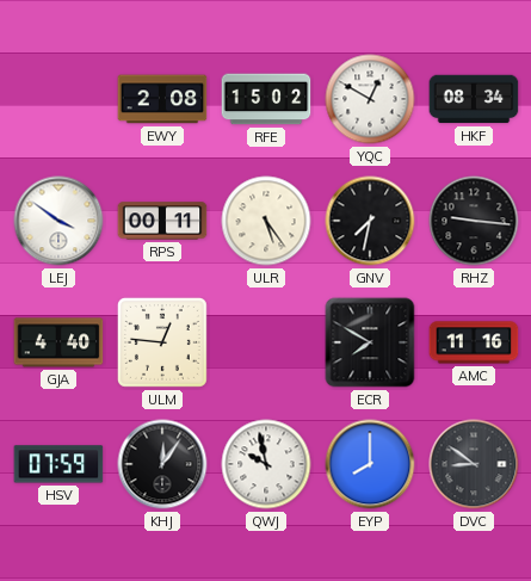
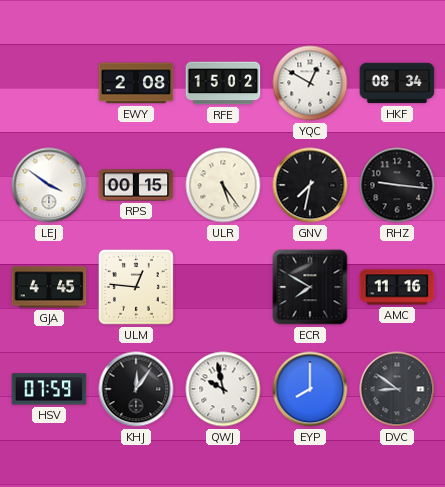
RPS: 00:11 -> 00:15
GJA: 4:40 -> 4:45
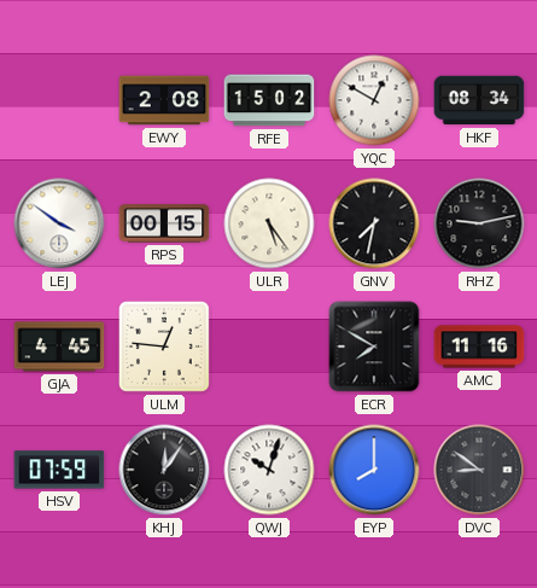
RHZ: 9:16 -> 9:13
QWJ: 9:58 -> 10:03
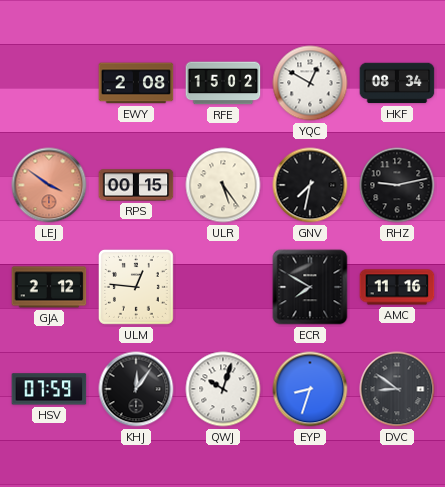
LEJ dial: white -> salmon
GJA: 4:45 -> 2:12
EYP: 8:00 -> 8:33
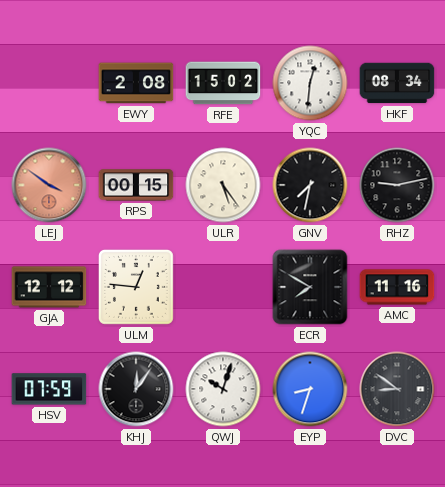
YQC: 12:50 -> 12:31
GJA: 2:12 -> 12:12
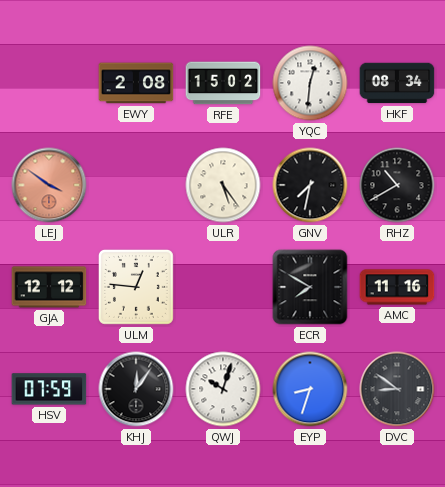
RPS: 00:15 -> none
RHZ: 9:13 -> 10:40
